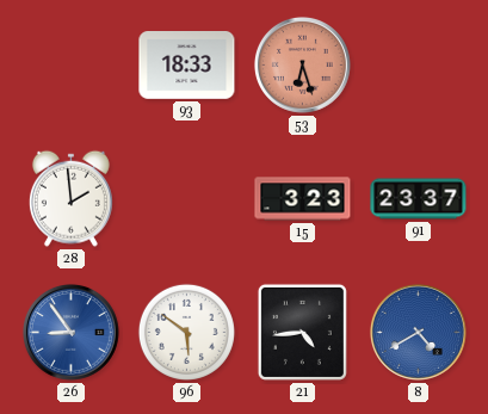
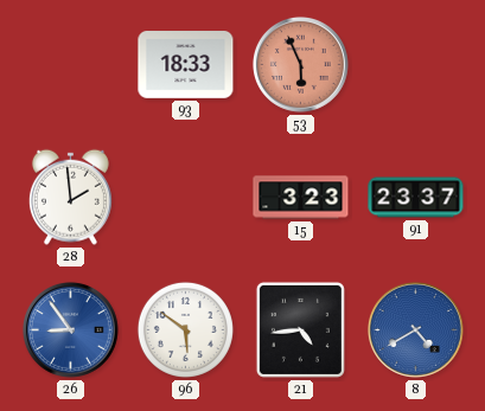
53: 6:27 -> 5:56
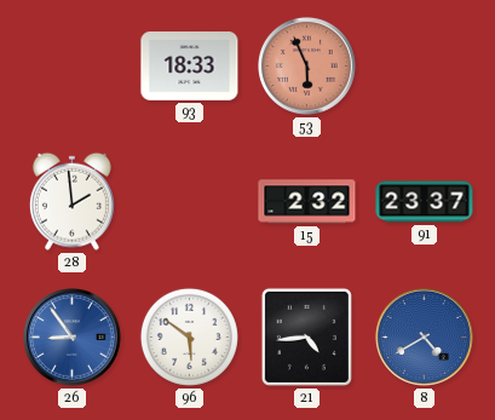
15: 3:23 -> 2:32
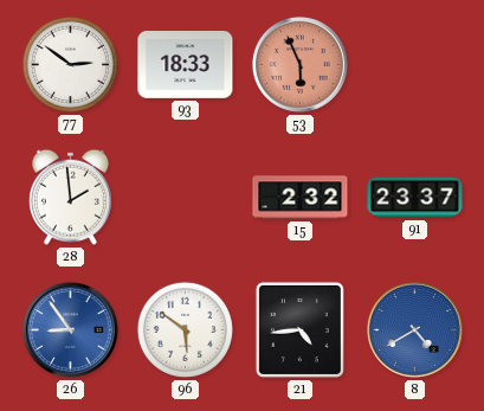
77: none -> 2:51
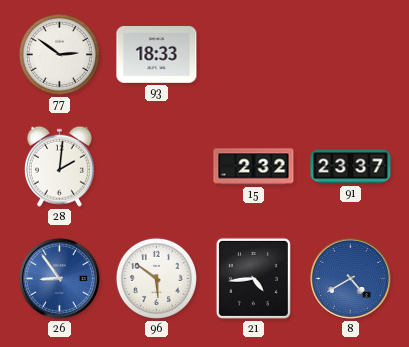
53: 5:56 -> none
28: 1:59 -> 2:01
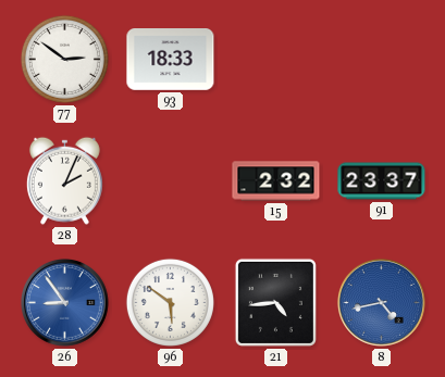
28: 2:01 -> 2:04
8: 4:40 -> 4:43
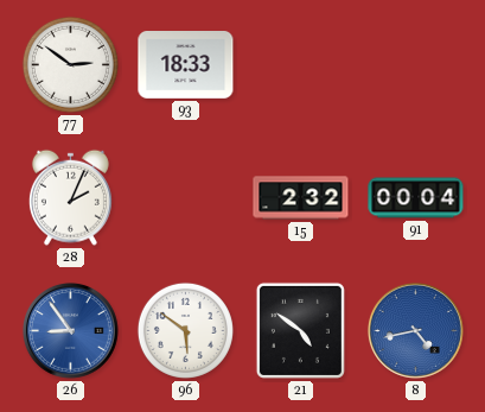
91: 23:37 -> 00:04
21: 4:44 -> 4:51
